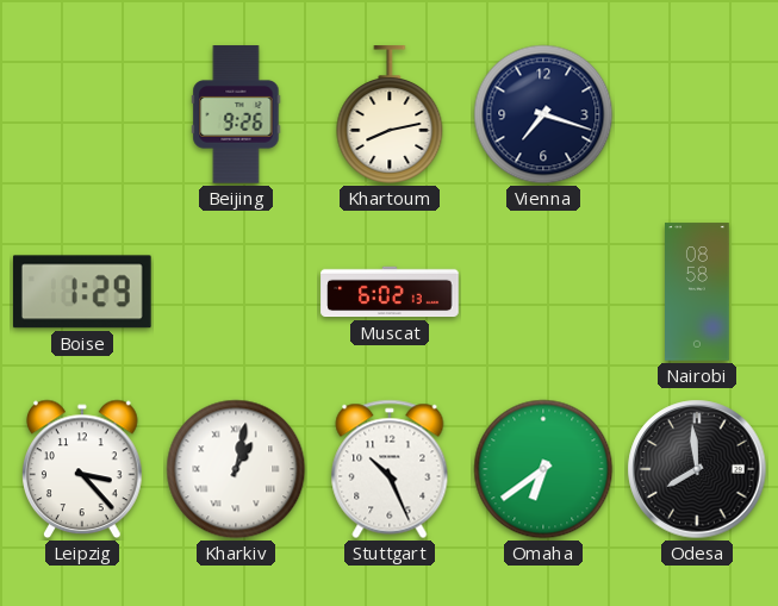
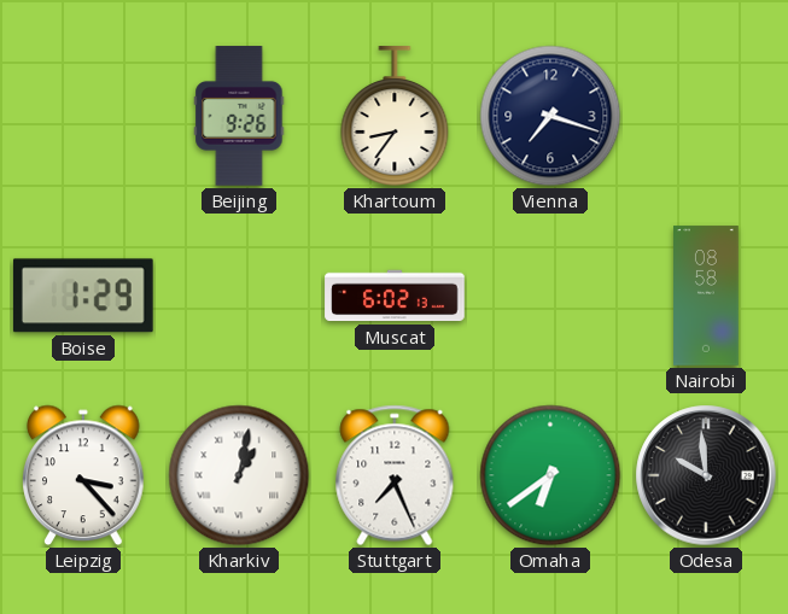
Khartoum: 8:13 -> 8:36
Stuttgart: 10:26 -> 7:26
Odesa: 7:59 -> 9:59
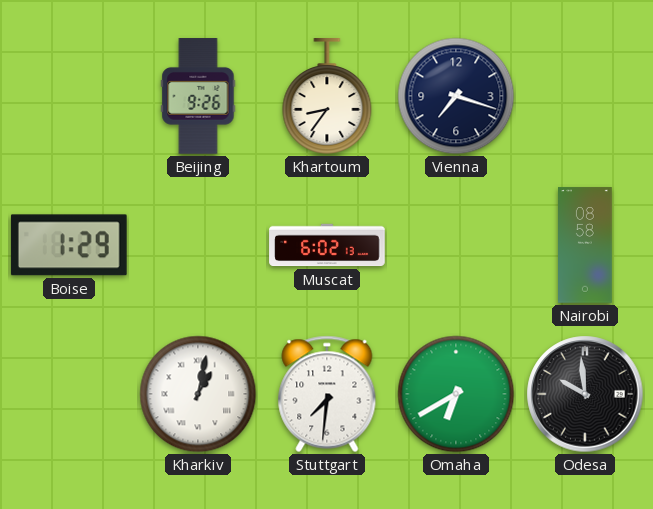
Leipzig: 3:23 -> none
Stuttgart: 7:26 -> 7:31
Omaha: 6:39 -> 6:40
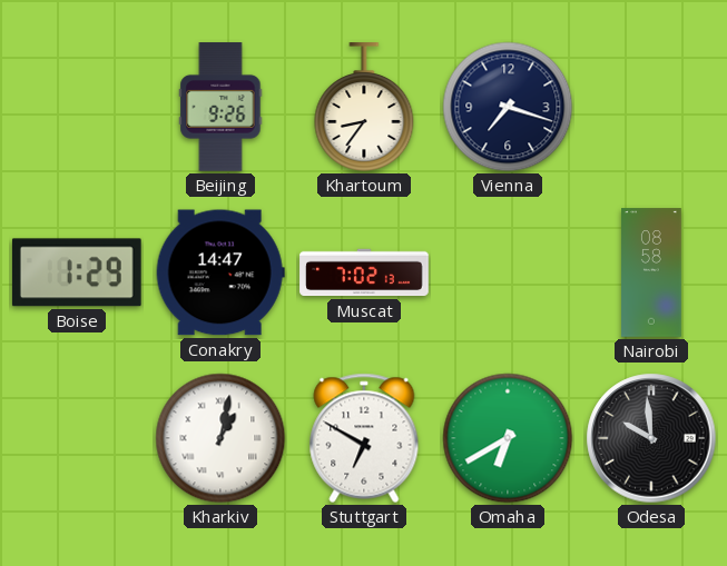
Conakry: none -> 14:47
Muscat: 6:02 -> 7:02
Stuttgart: 7:31 -> 6:50
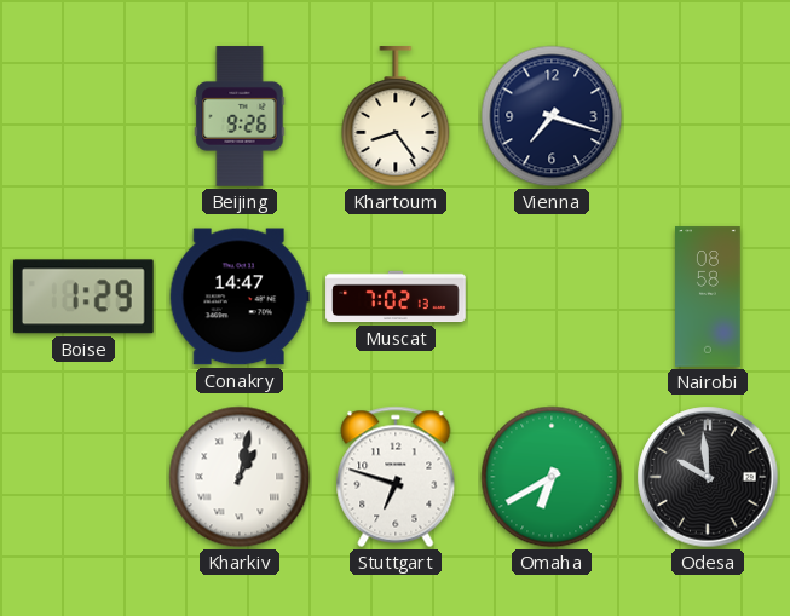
Khartoum: 8:36 -> 8:24
Stuttgart: 6:50 -> 6:48
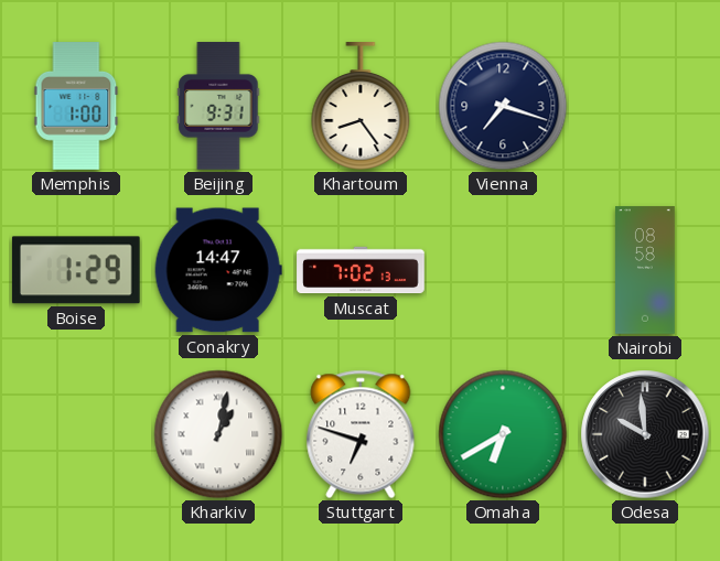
Memphis: none -> 1:00
Beijing: 9:26 -> 9:31
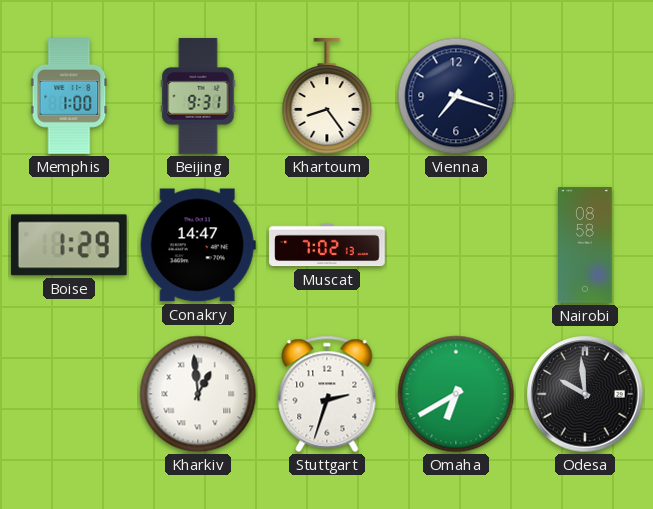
Kharkiv: 1:02 -> 12:59
Stuttgart: 6:48 -> 2:33
